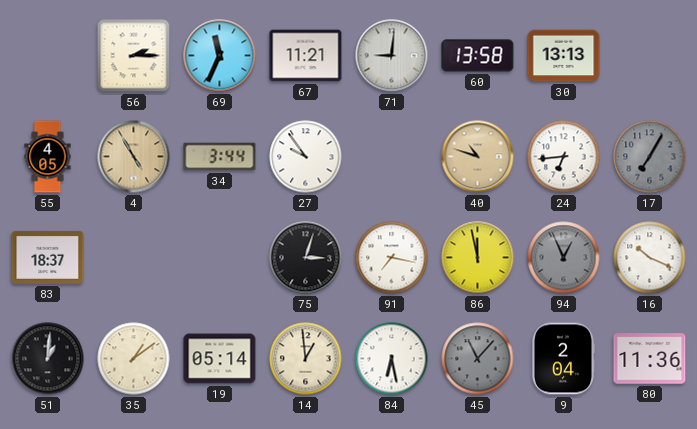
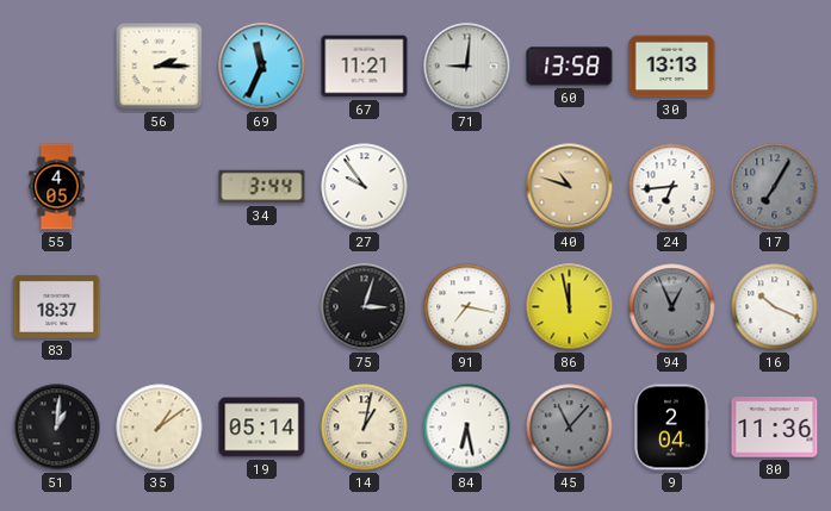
4: 4:55 -> none
14: 12:59 -> 1:02
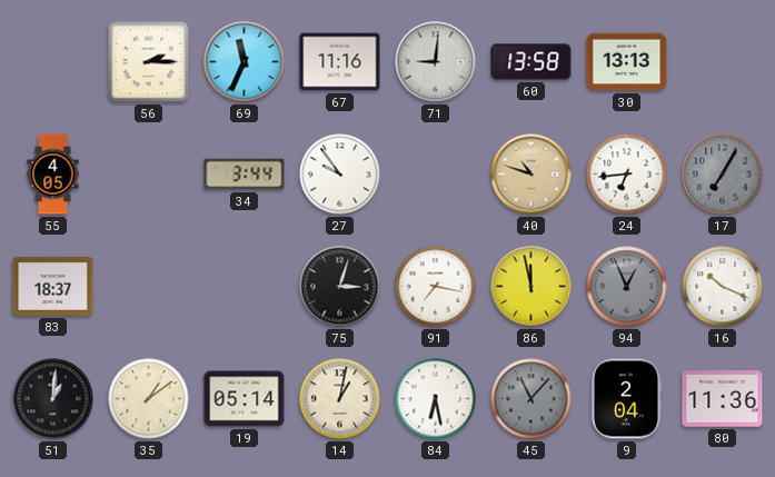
67: 11:21 -> 11:16
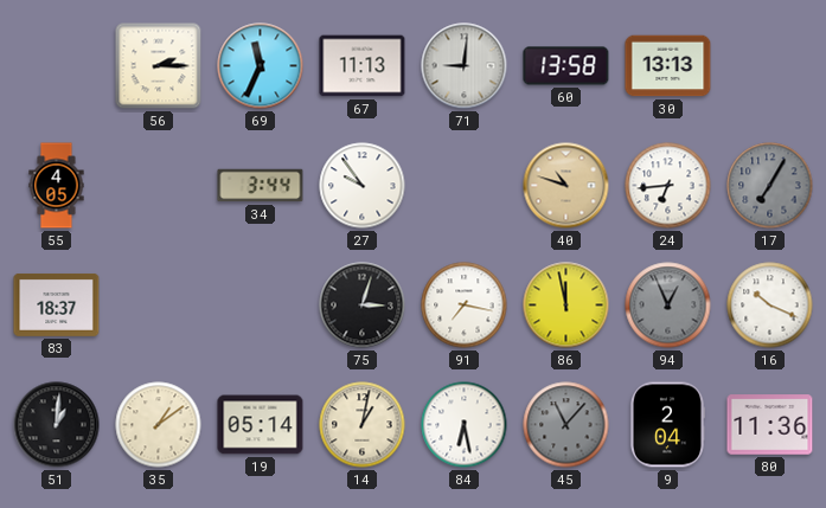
67: 11:16 -> 11:13
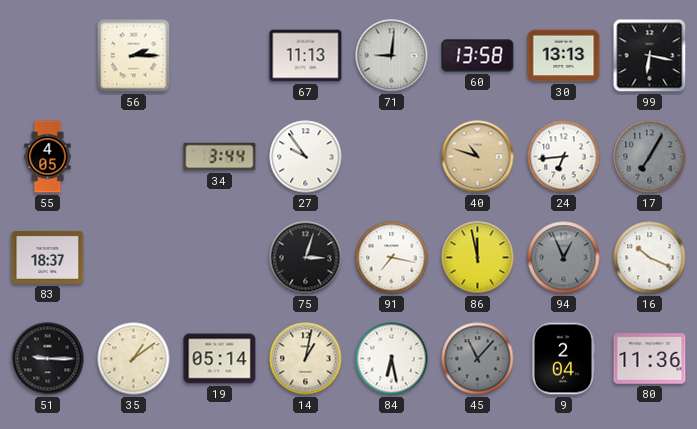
69: 11:34 -> none
99: none -> 6:17
51: 1:01 -> 9:15
